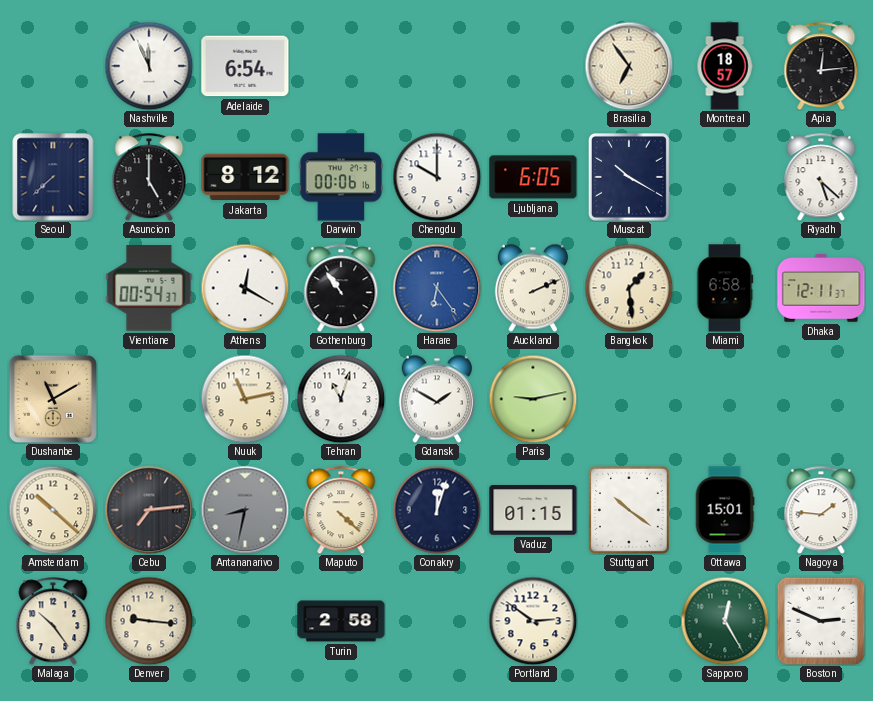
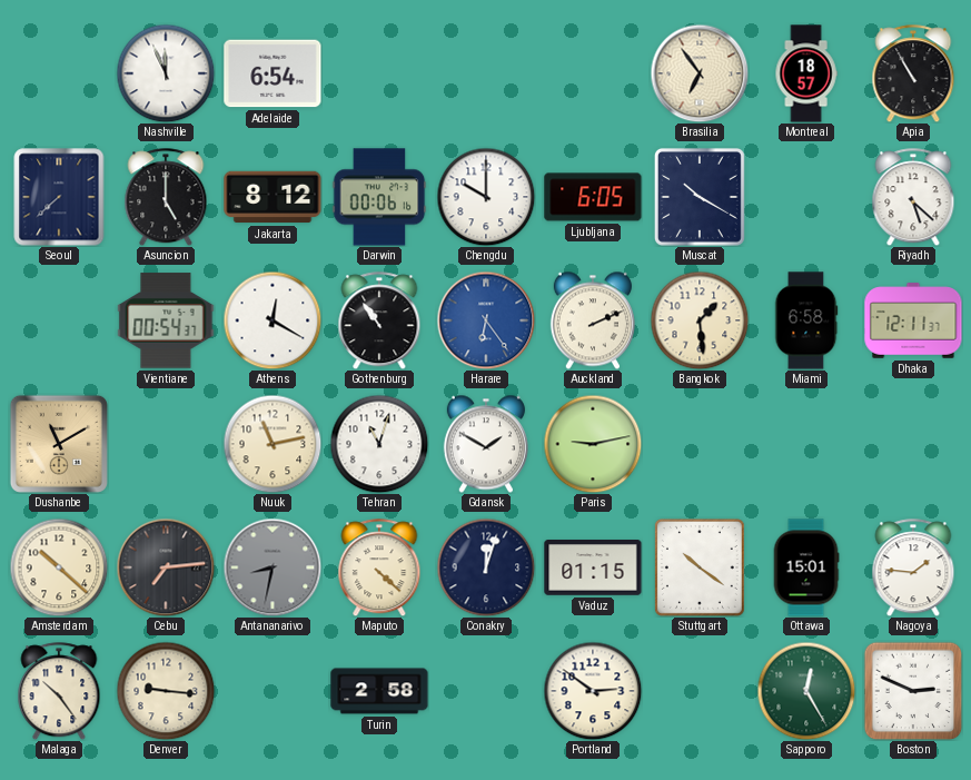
Apia: 12:14 -> 10:55
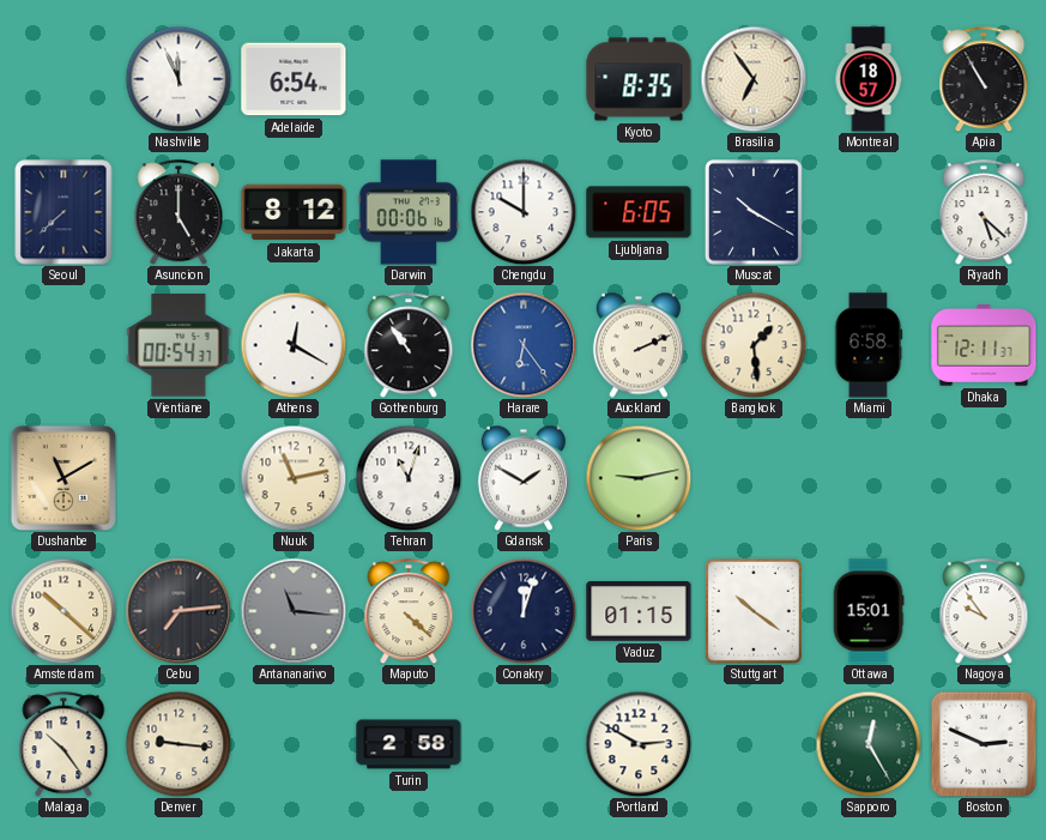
Kyoto: none -> 8:35
Antananarivo: 8:32 -> 11:16
Nagoya: 1:46 -> 9:54
Portland: 2:51 -> 2:50
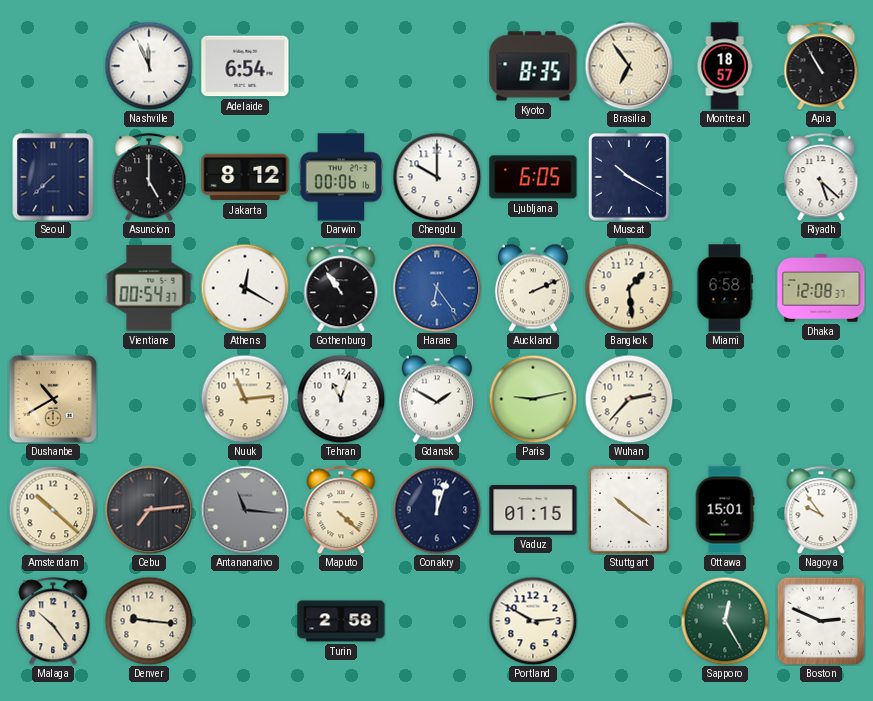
Dhaka: 12:11 -> 12:08
Dushanbe: 11:10 -> 10:40
Nuuk: 11:13 -> 11:14
Wuhan: none -> 2:37
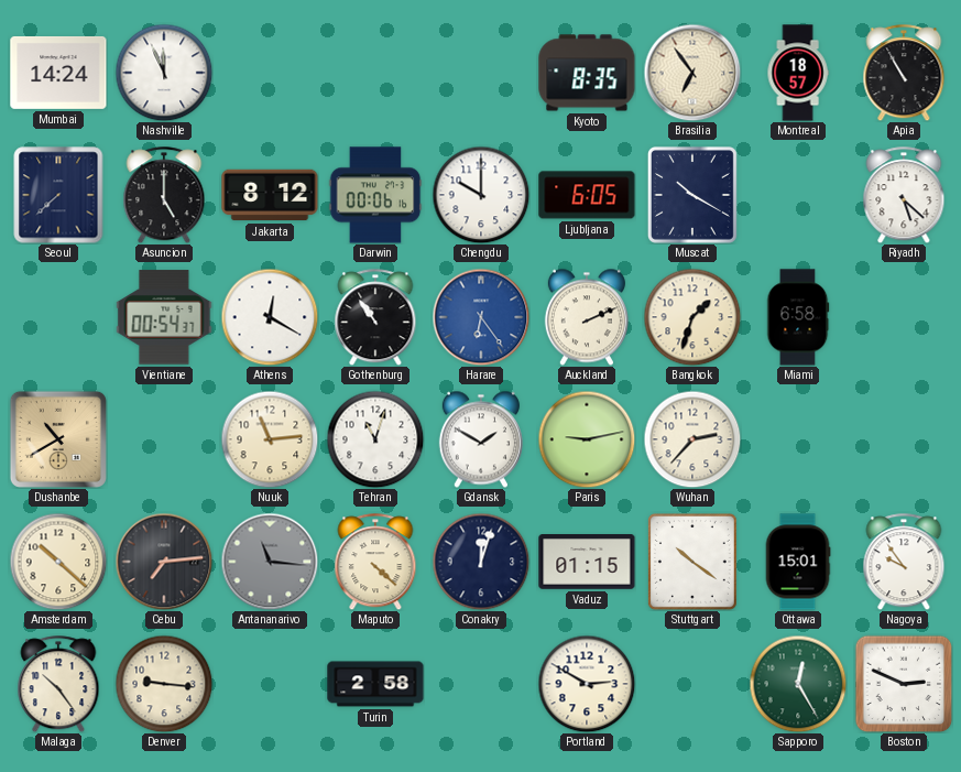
Mumbai: none -> 14:24
Adelaide: 6:54 -> none
Bangkok: 1:29 -> 1:33
Dhaka: 12:08 -> none
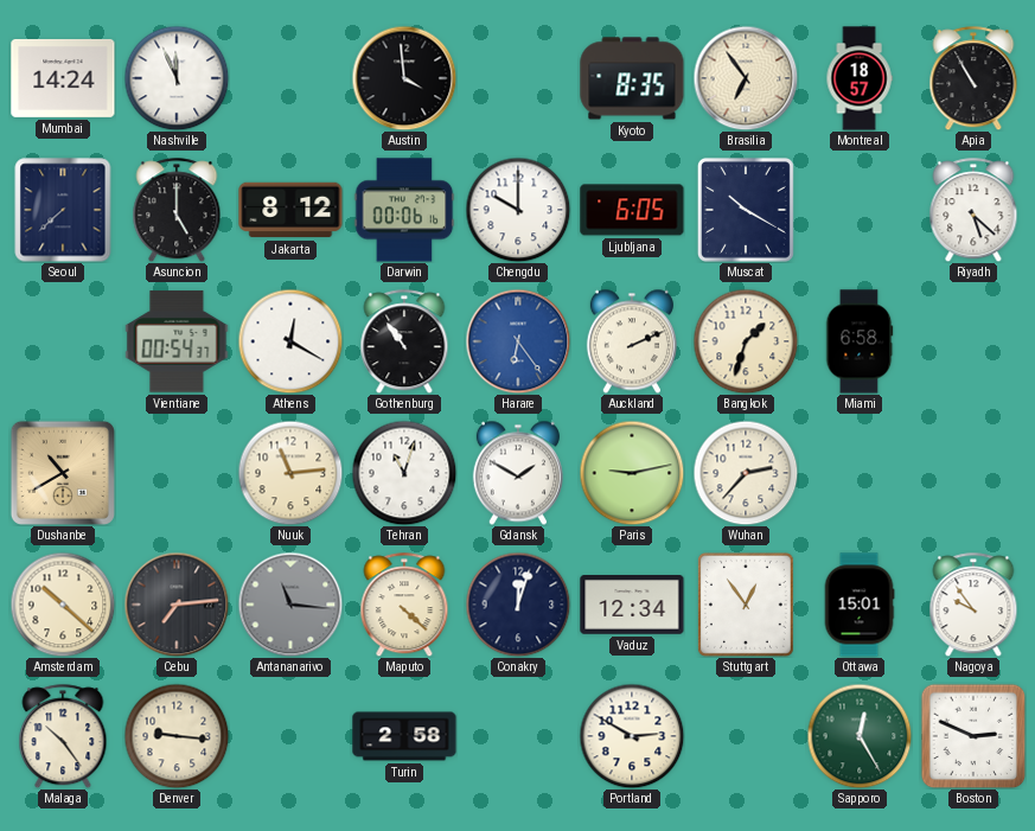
Austin: none -> 3:59
Vaduz: 01:15 -> 12:34
Stuttgart: 10:21 -> 12:54
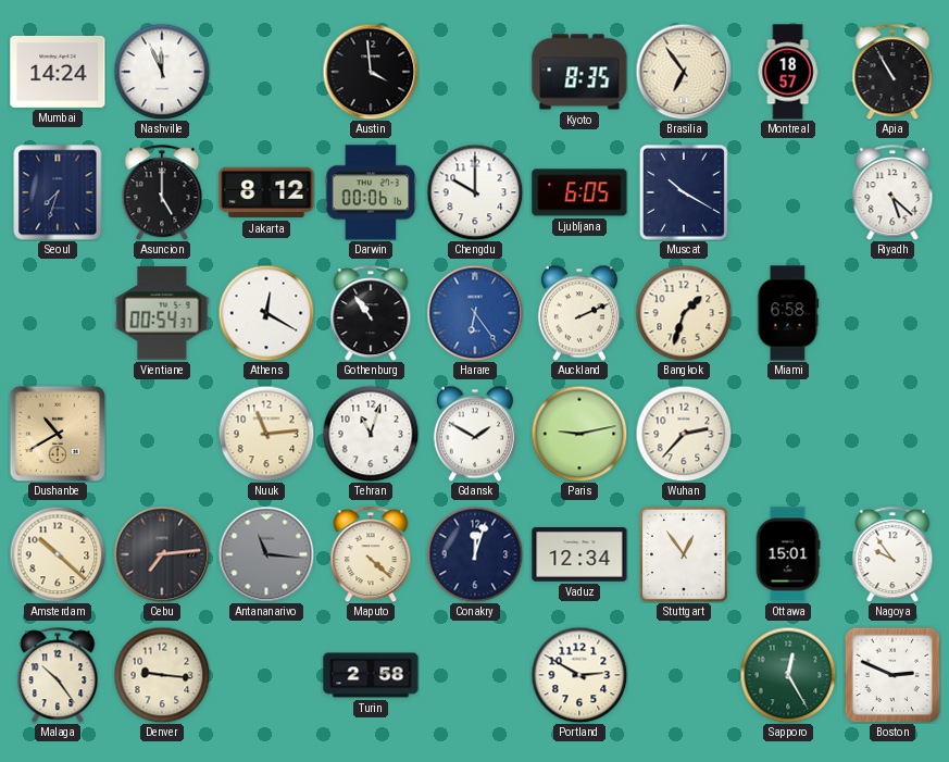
Seoul: 7:38 -> 7:33
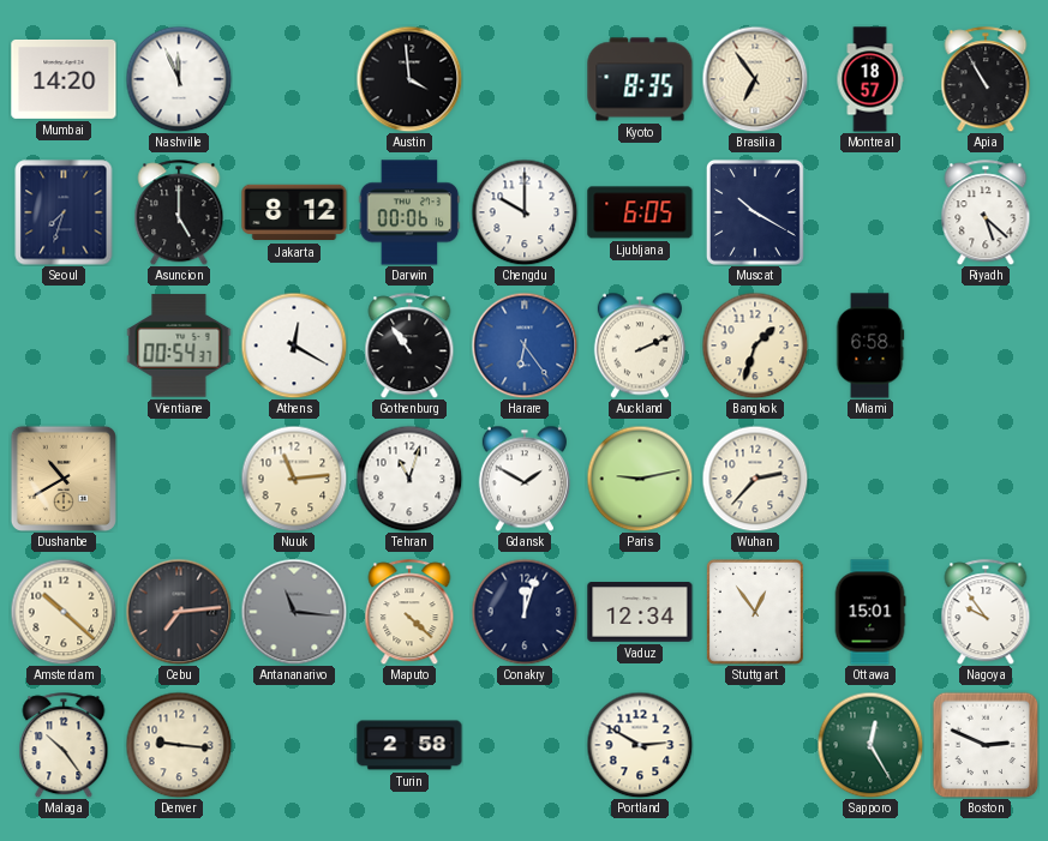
Mumbai: 14:24 -> 14:20
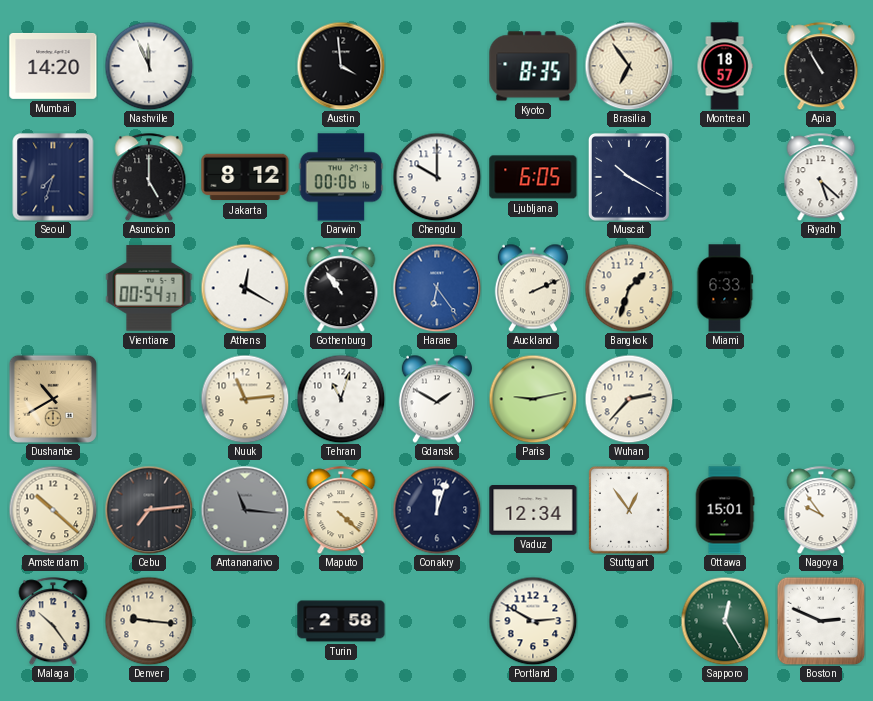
Miami: 6:58 -> 6:33
